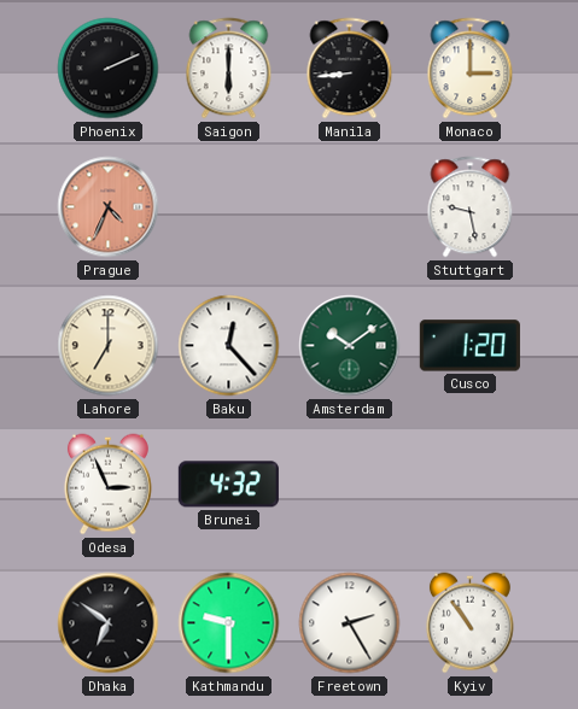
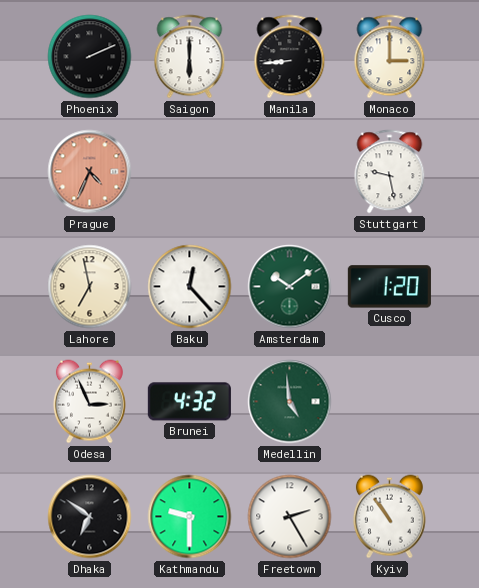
Lahore: 7:00 -> 6:58
Medellin: none -> 4:59
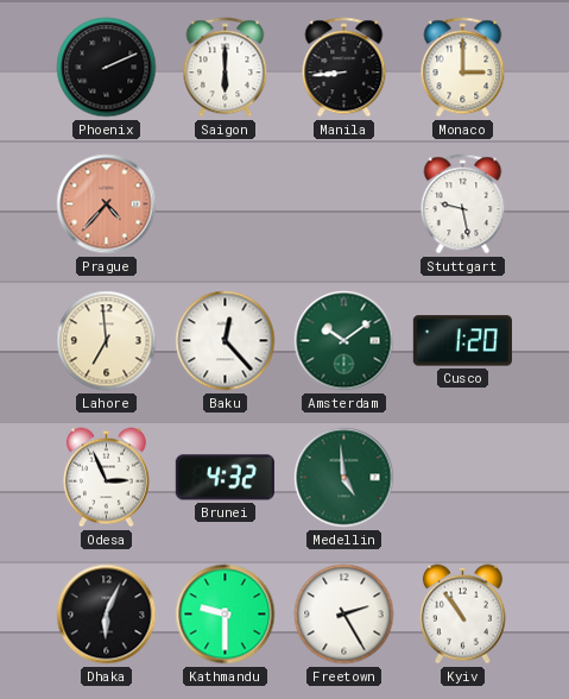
Prague: 4:34 -> 4:37
Lahore: 6:58 -> 6:59
Dhaka: 6:51 -> 6:04
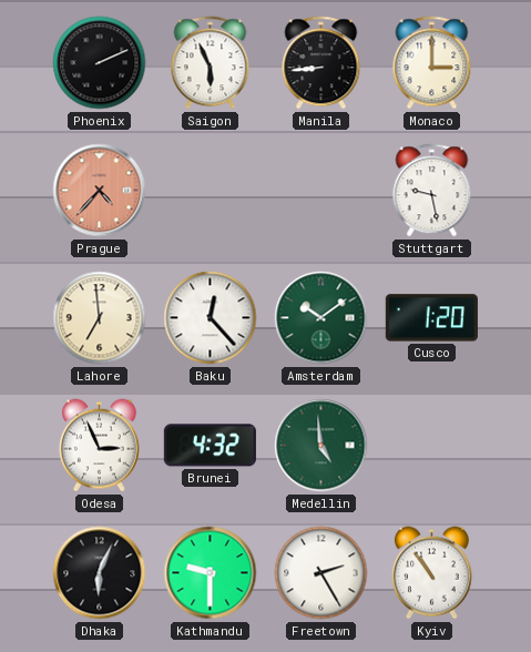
Saigon: 6:00 -> 5:56
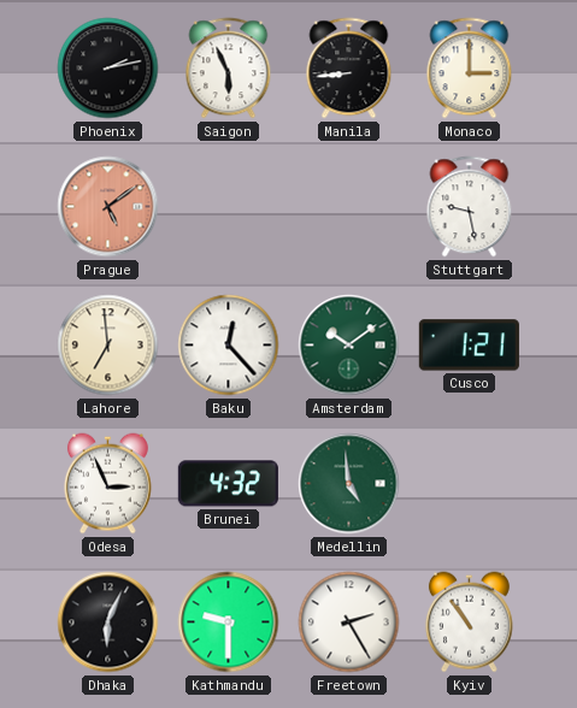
Phoenix: 2:11 -> 2:13
Prague: 4:37 -> 5:09
Cusco: 1:20 -> 1:21
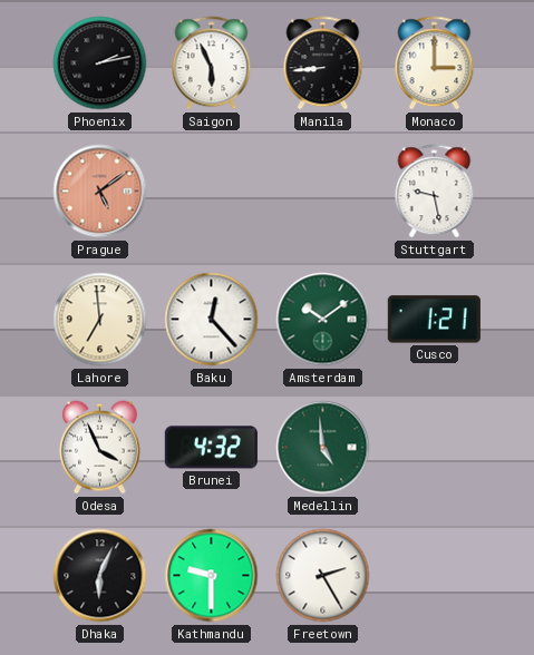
Odesa: 2:56 -> 3:56
Kyiv: 10:54 -> none
